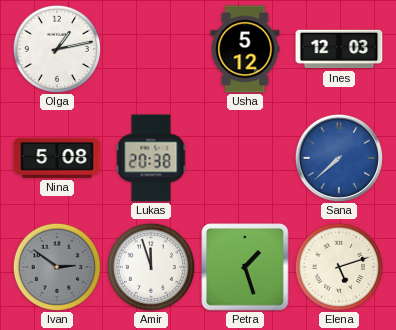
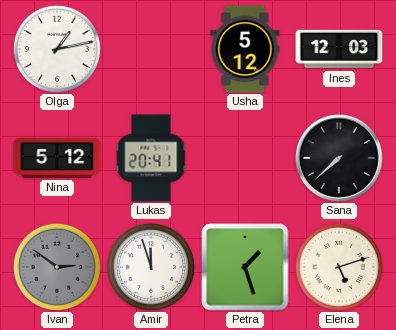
Nina: 5:08 -> 5:12
Lukas: 20:38 -> 20:41
Sana dial: blue -> black
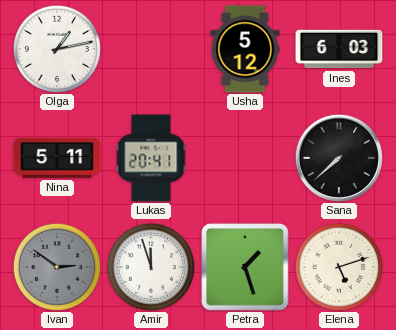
Ines: 12:03 -> 6:03
Nina: 5:12 -> 5:11
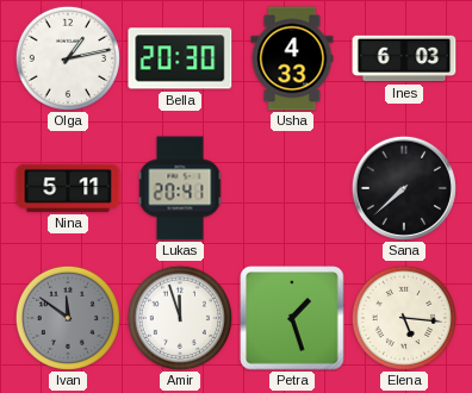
Bella: none -> 20:30
Usha: 5:12 -> 4:33
Ivan: 2:51 -> 11:51
Elena: 5:12 -> 5:16
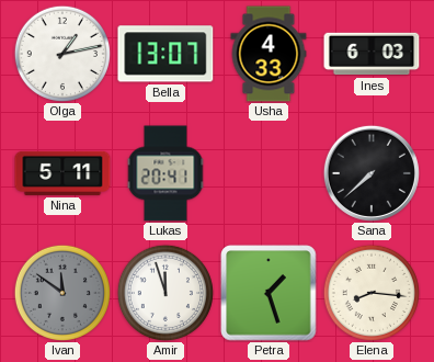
Bella: 20:30 -> 13:07
Elena: 5:16 -> 8:16
